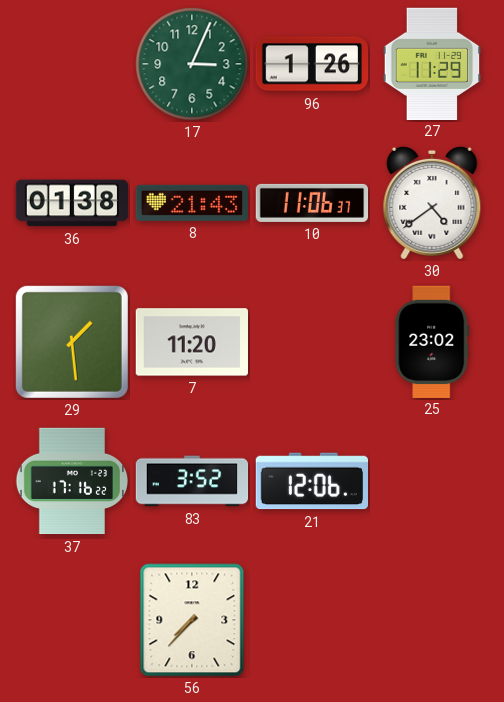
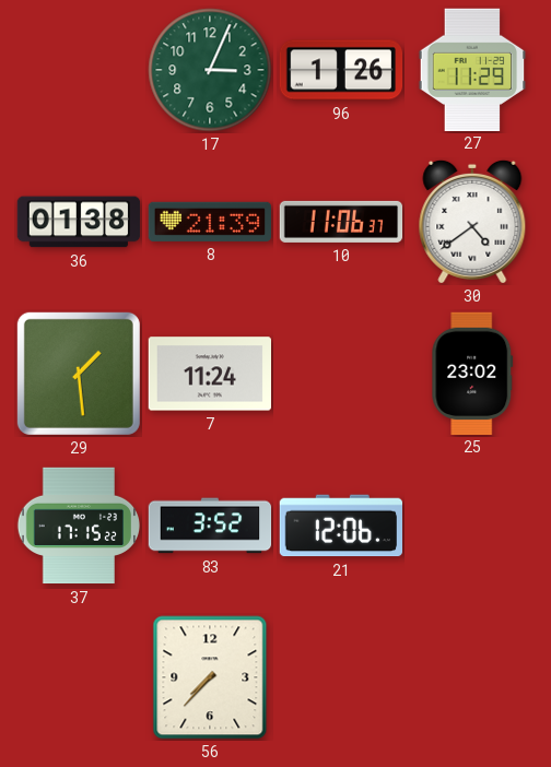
8: 21:43 -> 21:39
7: 11:20 -> 11:24
37: 17:16 -> 17:15
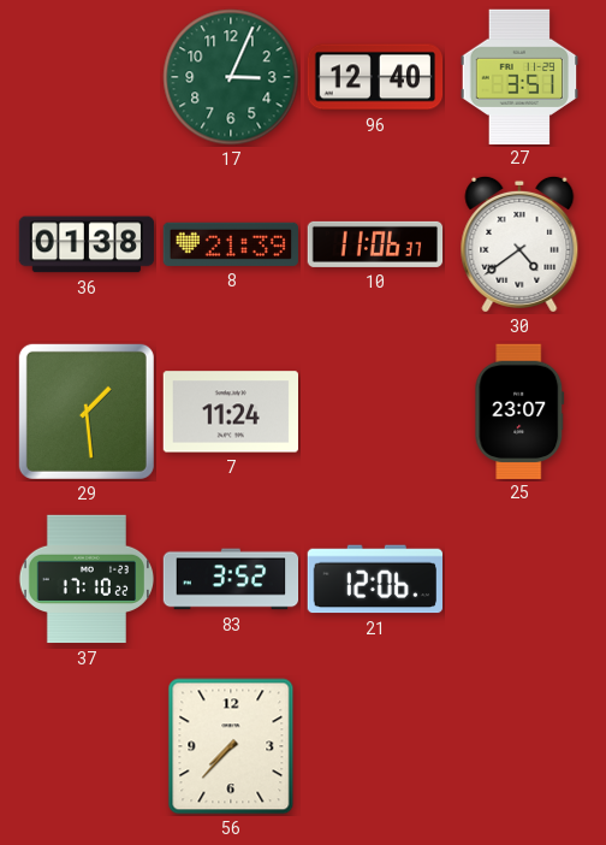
96: 1:26 -> 12:40
27: 11:29 -> 3:51
25: 23:02 -> 23:07
37: 17:15 -> 17:10
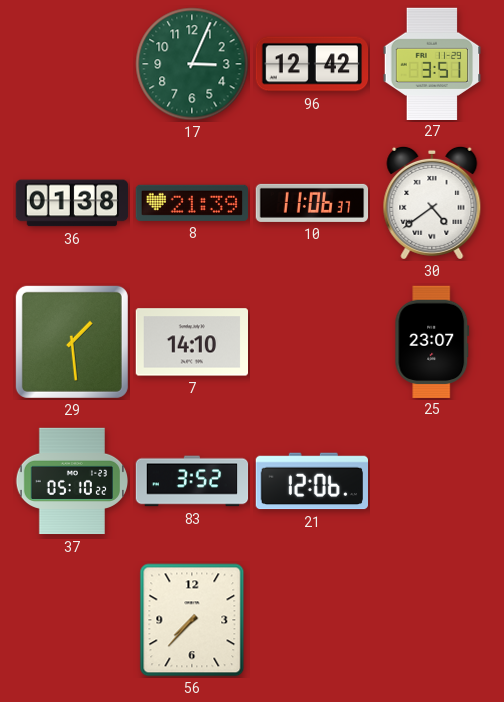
96: 12:40 -> 12:42
7: 11:24 -> 14:10
37: 17:10 -> 05:10
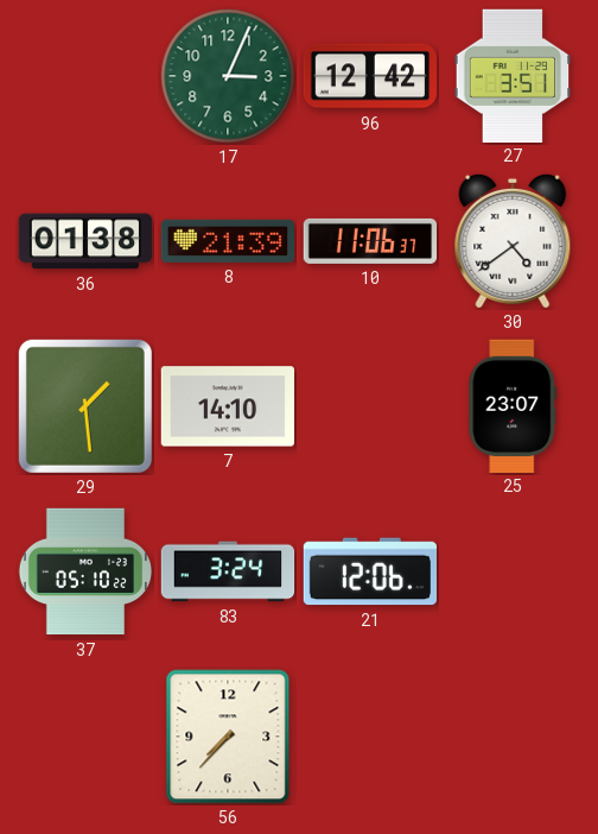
83: 3:52 -> 3:24
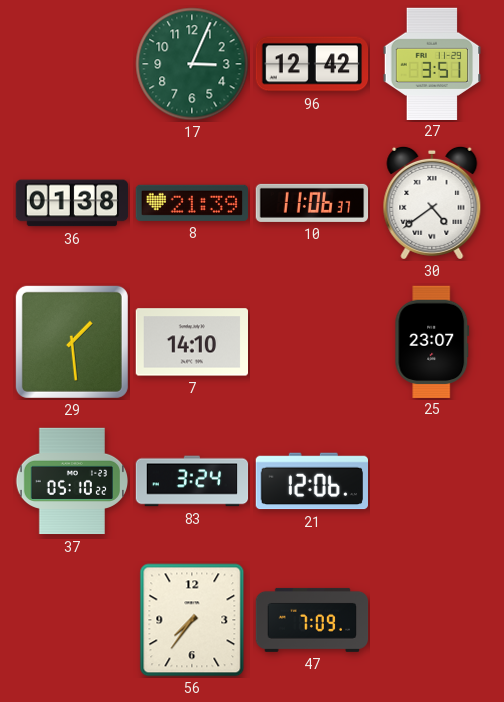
56: 7:37 -> 7:36
47: none -> 7:09
